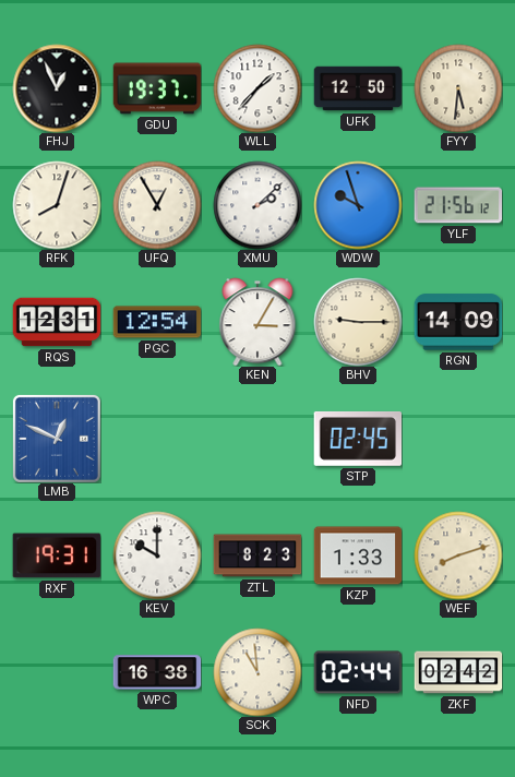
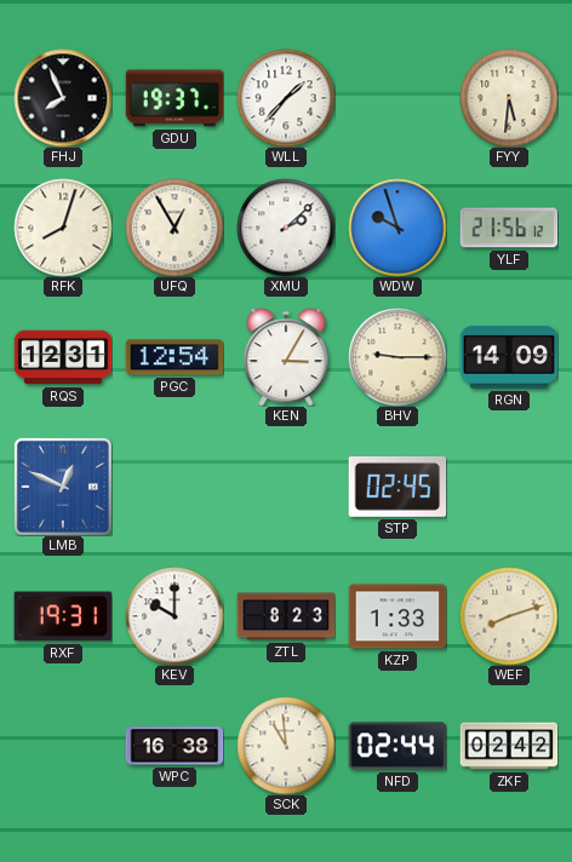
FHJ: 12:56 -> 7:56
UFK: 12:50 -> none
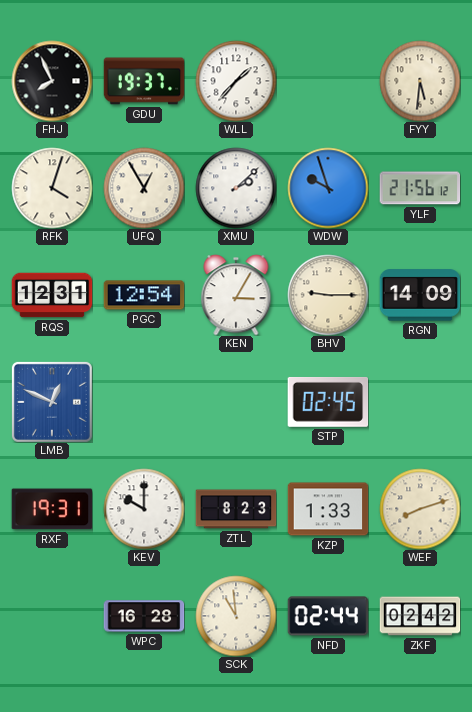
RFK: 8:03 -> 4:03
WPC: 16:38 -> 16:28
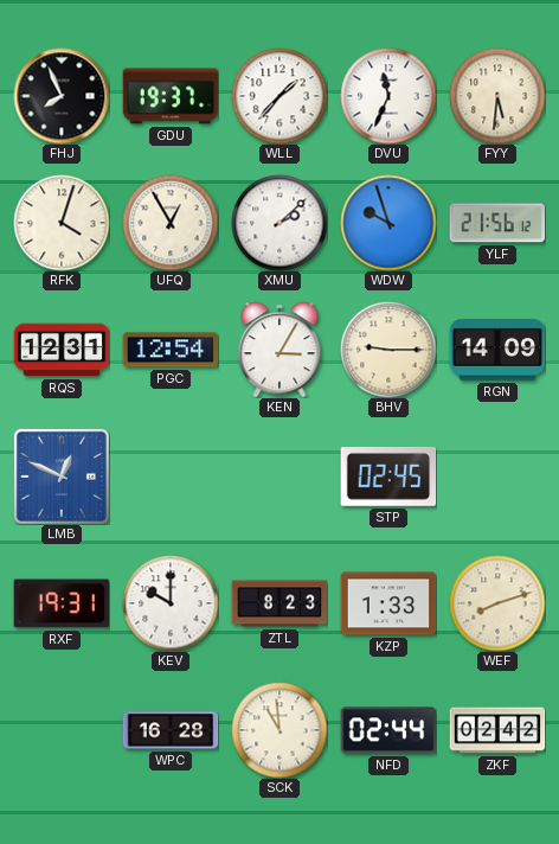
DVU: none -> 11:34
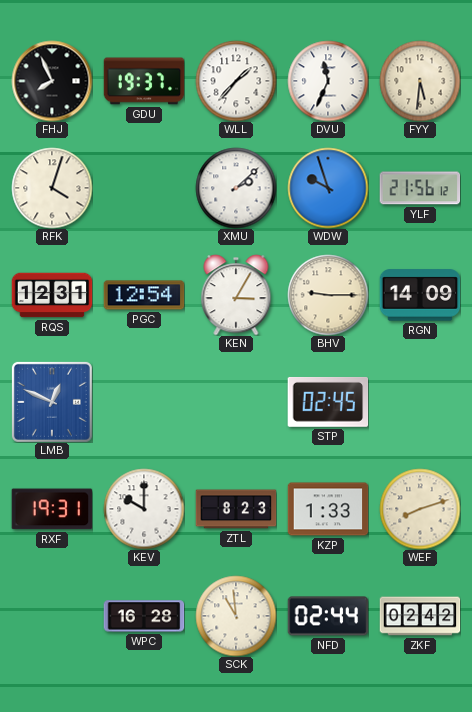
UFQ: 12:55 -> none
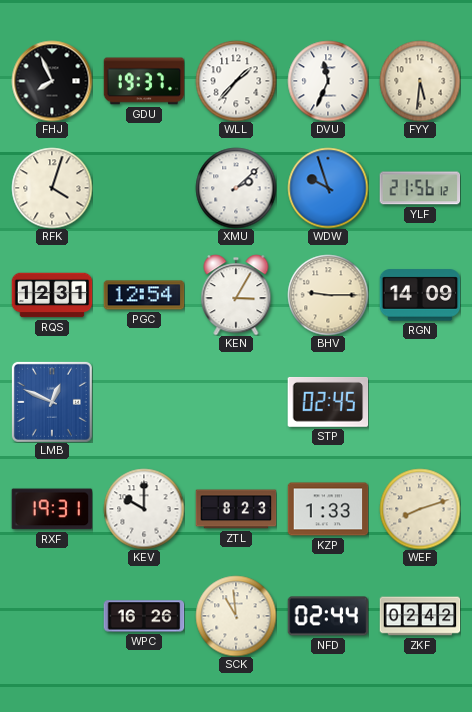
WPC: 16:28 -> 16:26
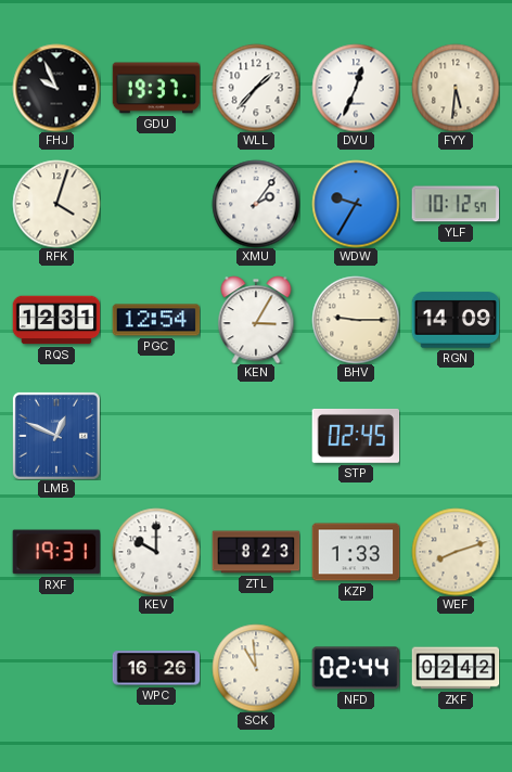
FHJ: 7:56 -> 9:56
DVU: 11:34 -> 12:34
XMU: 2:08 -> 2:06
WDW: 9:57 -> 9:35
YLF: 21:56 -> 10:12
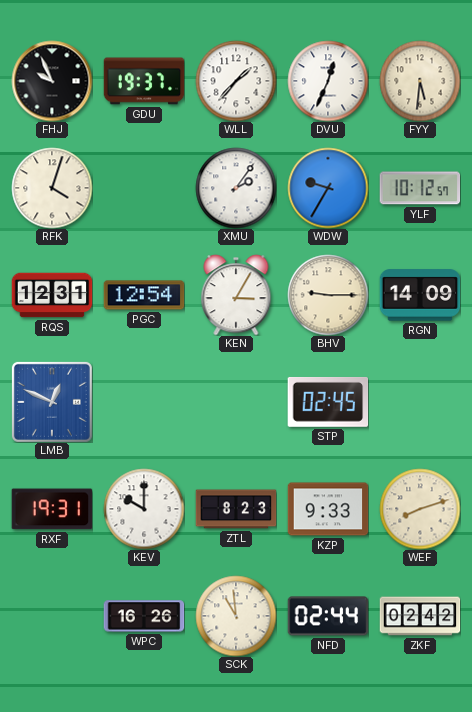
KZP: 1:33 -> 9:33
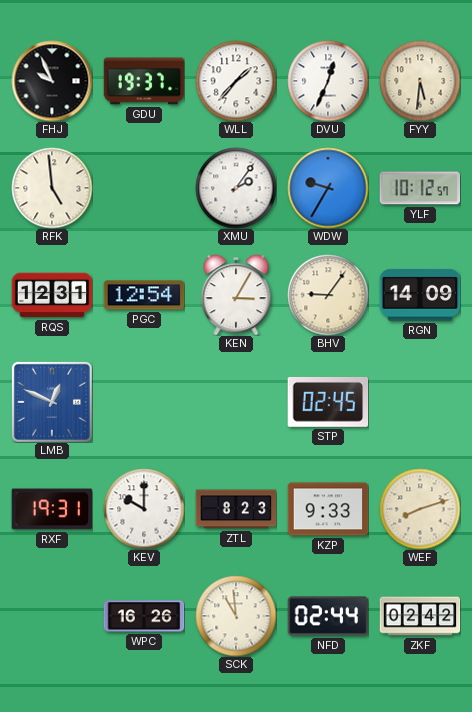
RFK: 4:03 -> 4:59
BHV: 9:15 -> 9:06
